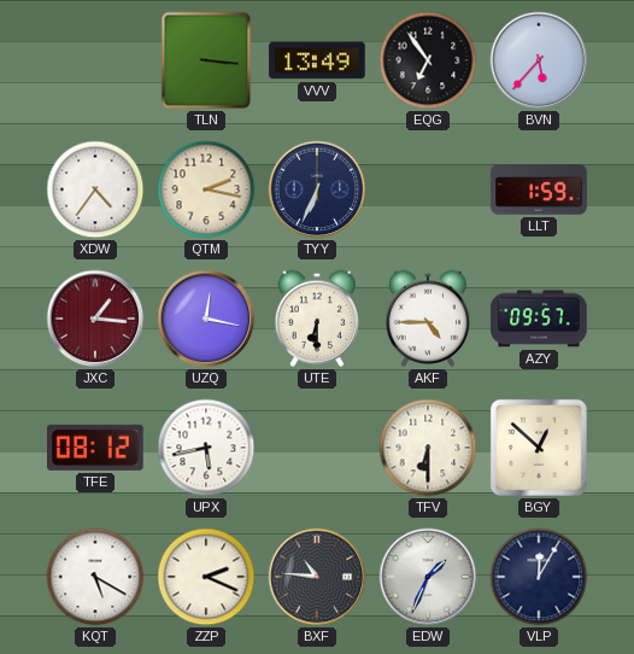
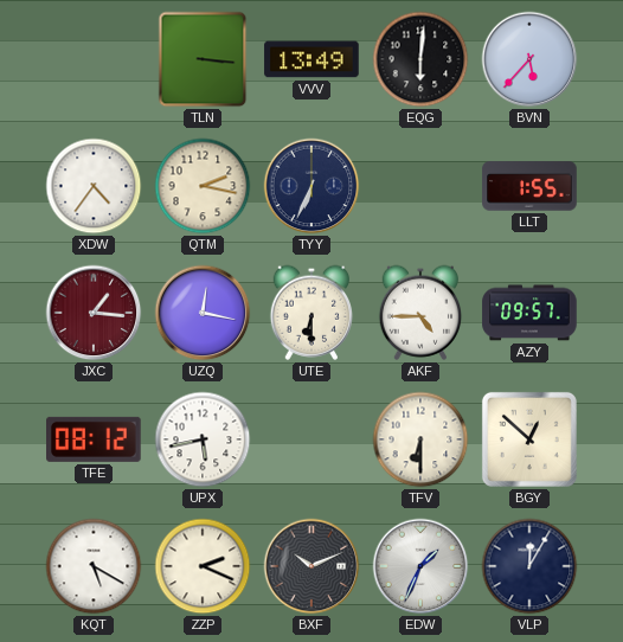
EQG: 6:54 -> 6:01
LLT: 1:59 -> 1:55
BXF: 10:46 -> 10:11
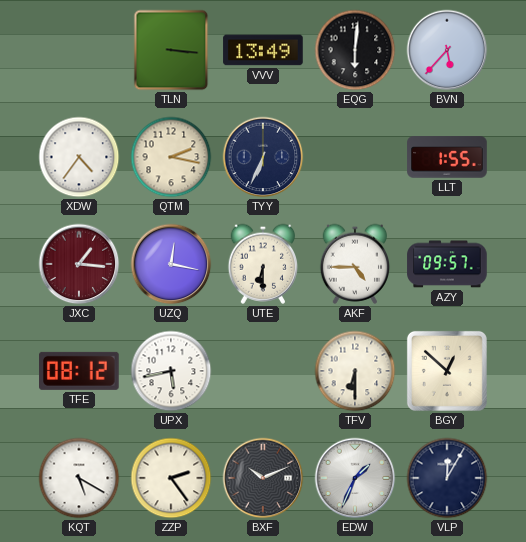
ZZP: 2:19 -> 2:24
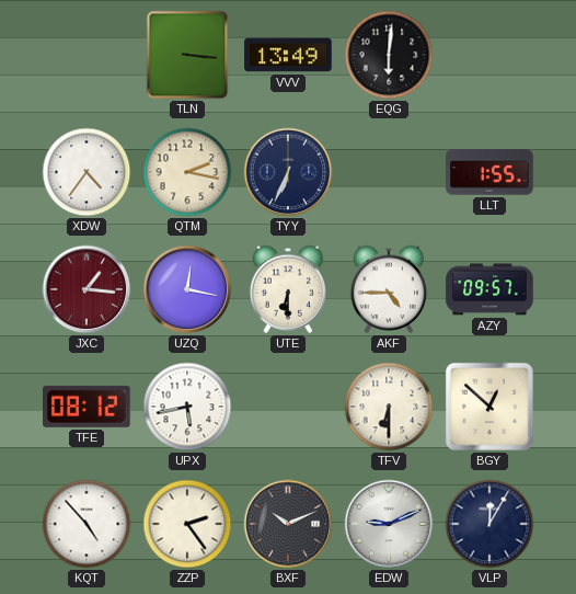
BVN: 5:37 -> none
KQT: 5:20 -> 4:53
EDW: 1:34 -> 9:11
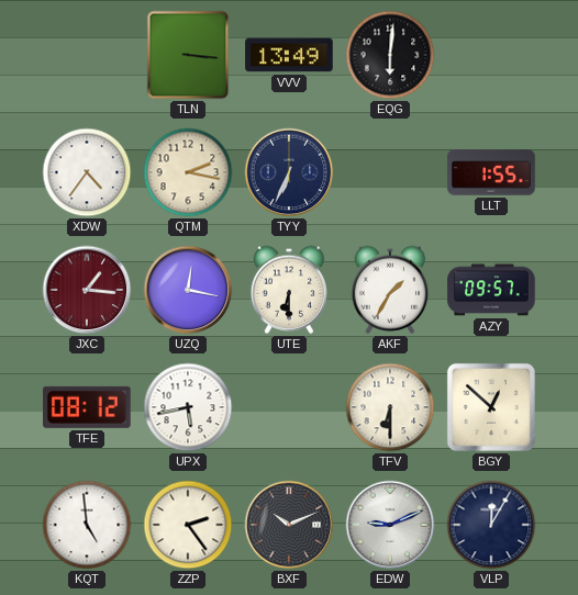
AKF: 4:45 -> 1:35
KQT: 4:53 -> 4:59
